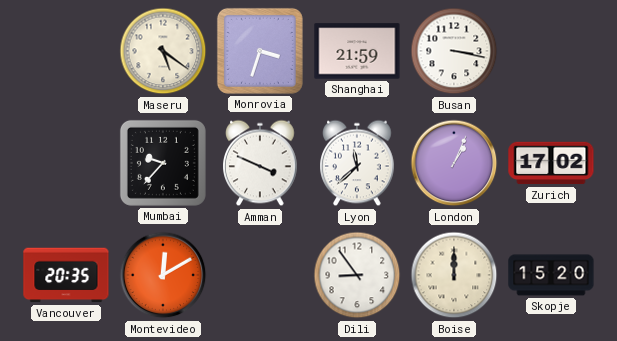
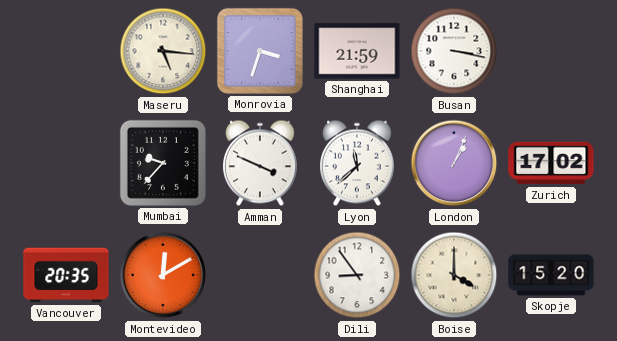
Maseru: 5:21 -> 5:16
Boise: 12:00 -> 4:00
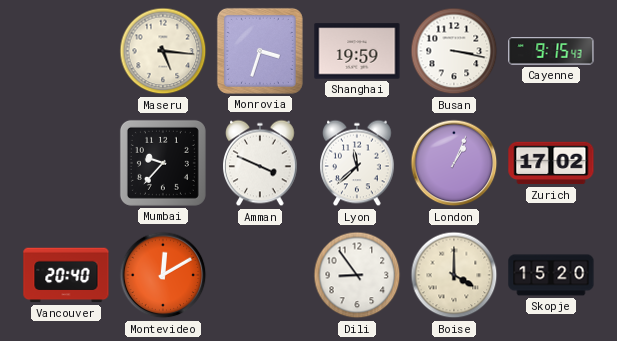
Shanghai: 21:59 -> 19:59
Cayenne: none -> 9:15
Vancouver: 20:35 -> 20:40
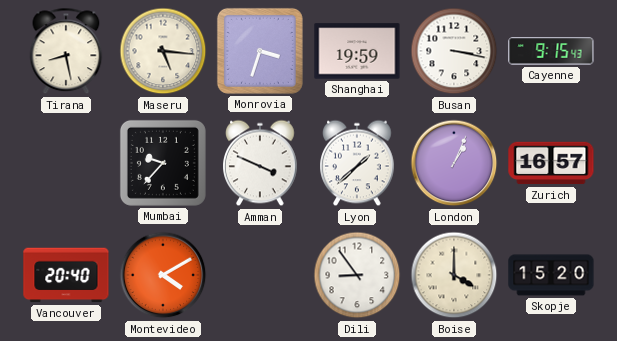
Tirana: none -> 8:28
Lyon: 11:38 -> 1:38
Zurich: 17:02 -> 16:57
Montevideo: 12:10 -> 4:10
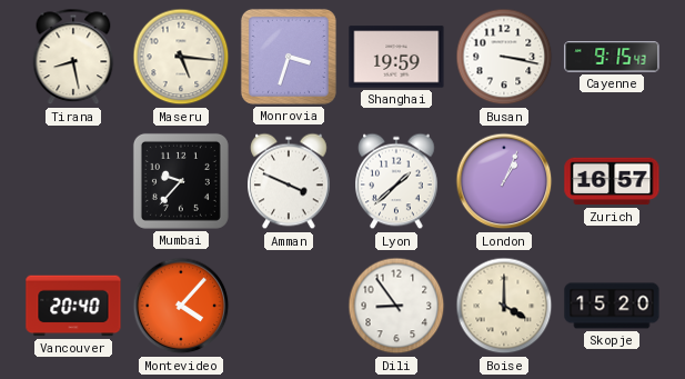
Montevideo: 4:10 -> 4:07
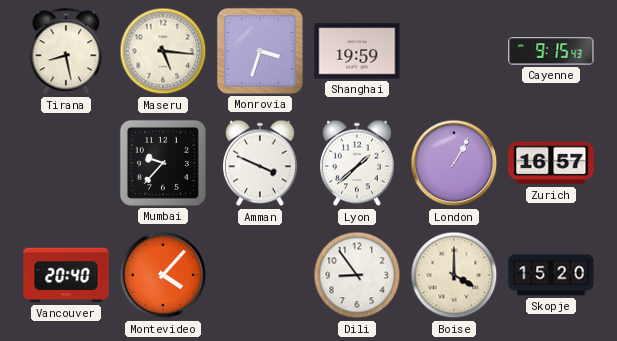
Busan: 3:17 -> none
London: 1:04 -> 1:05
